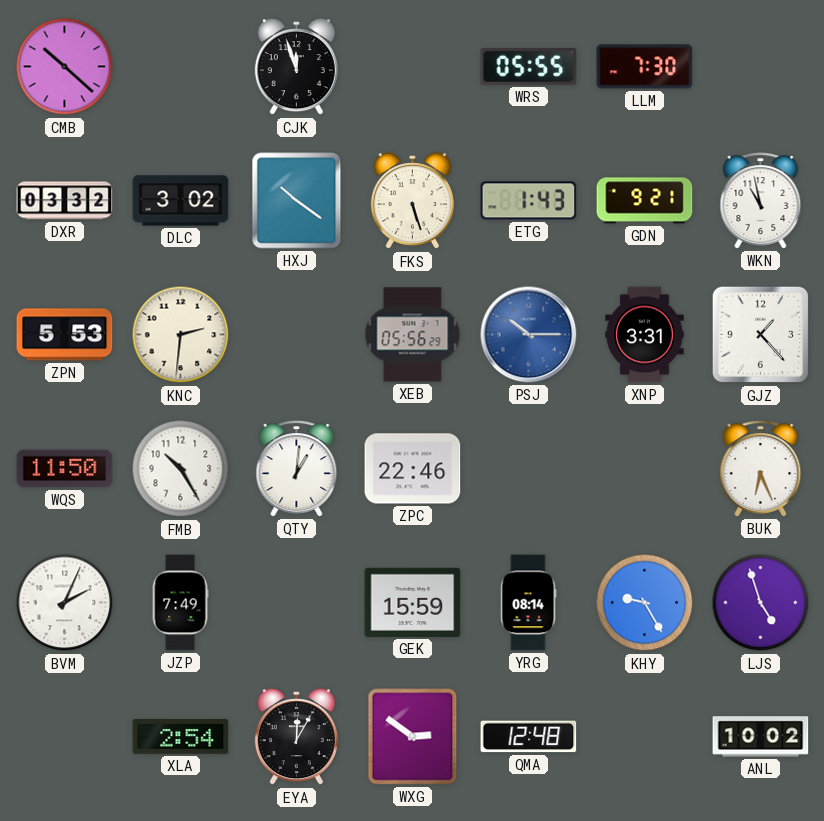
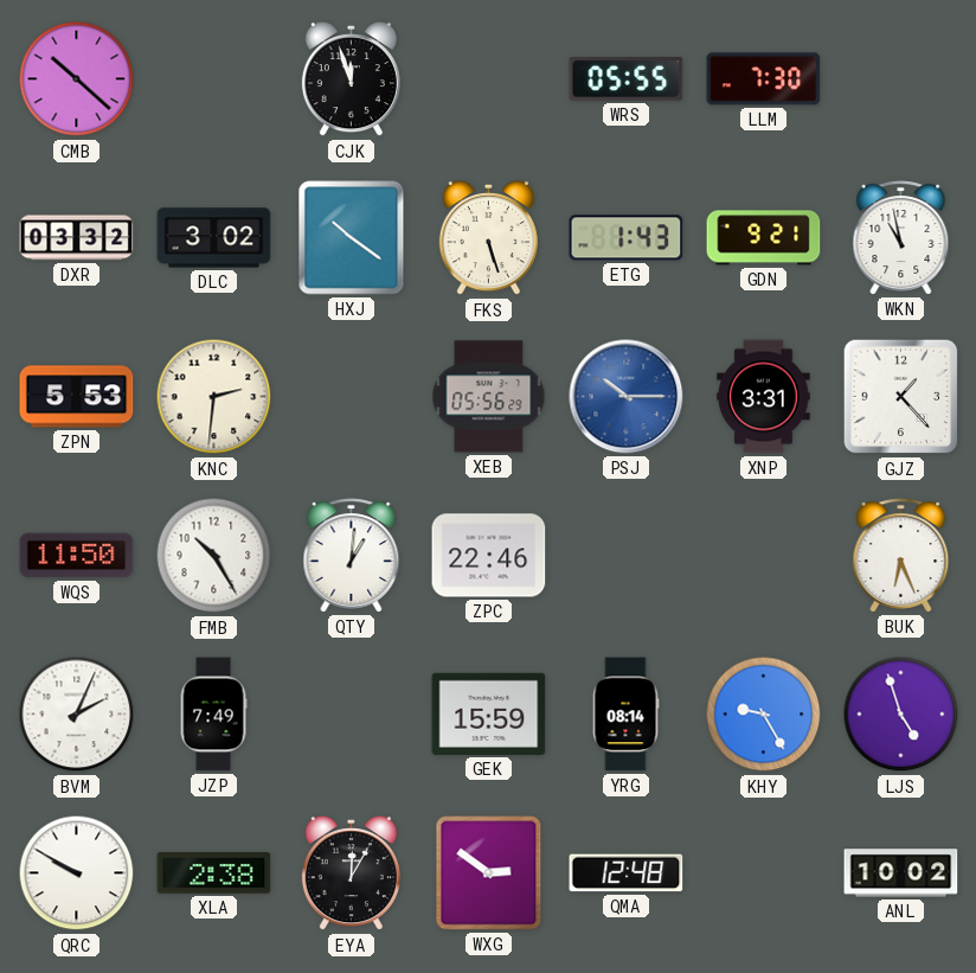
QRC: none -> 9:50
XLA: 2:54 -> 2:38
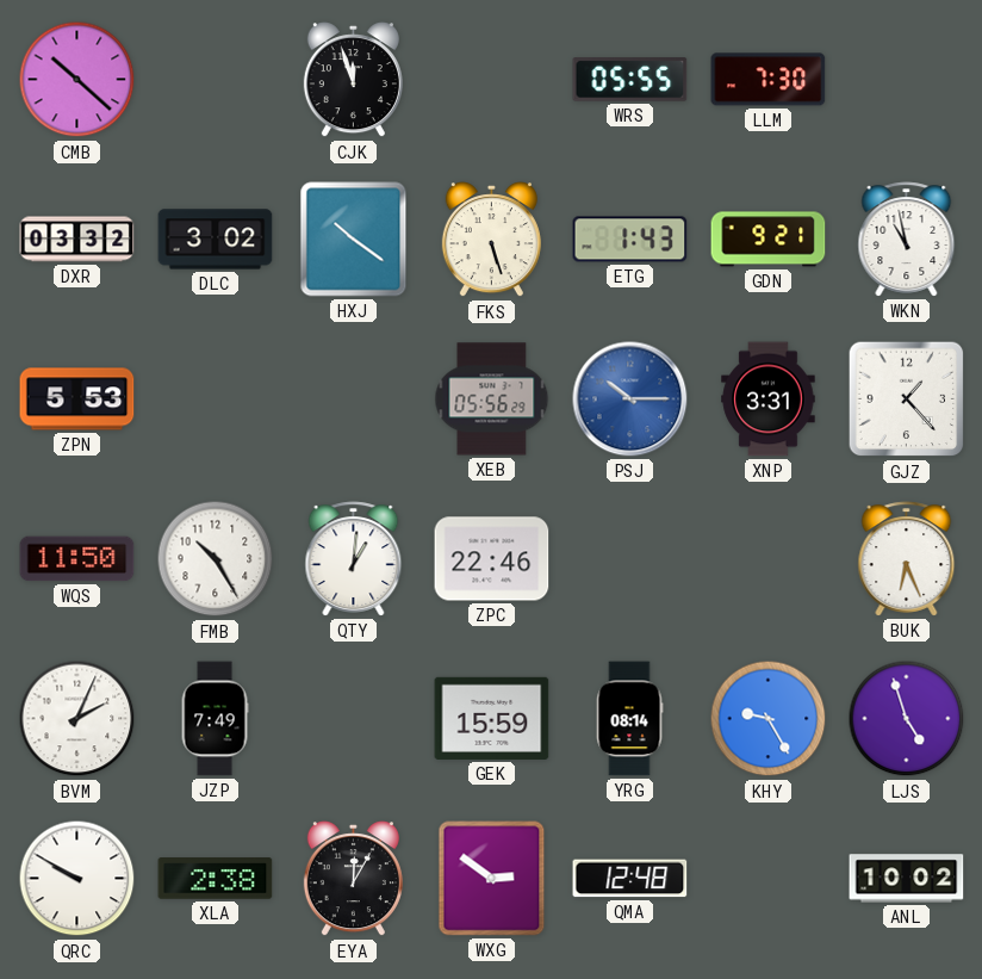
KNC: 2:31 -> none
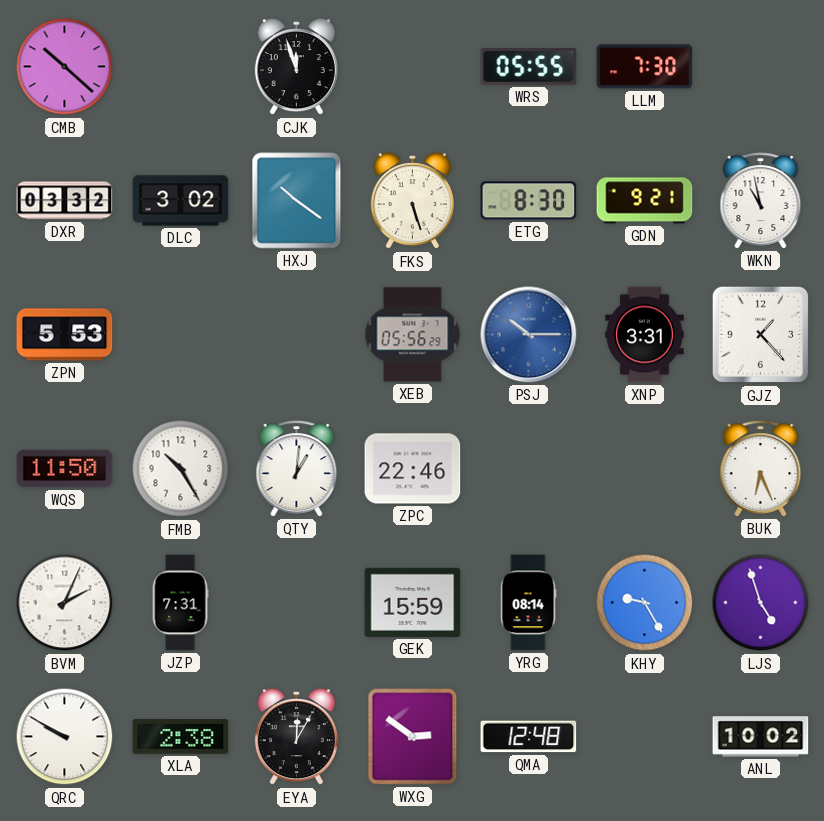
ETG: 1:43 -> 8:30
JZP: 7:49 -> 7:31
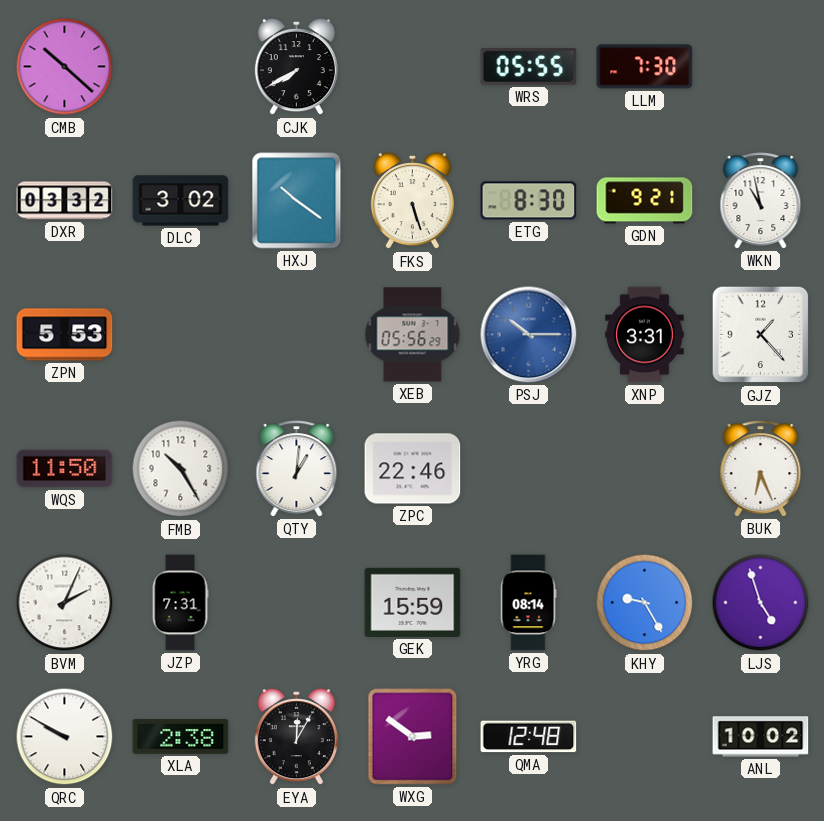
CJK: 11:57 -> 7:40
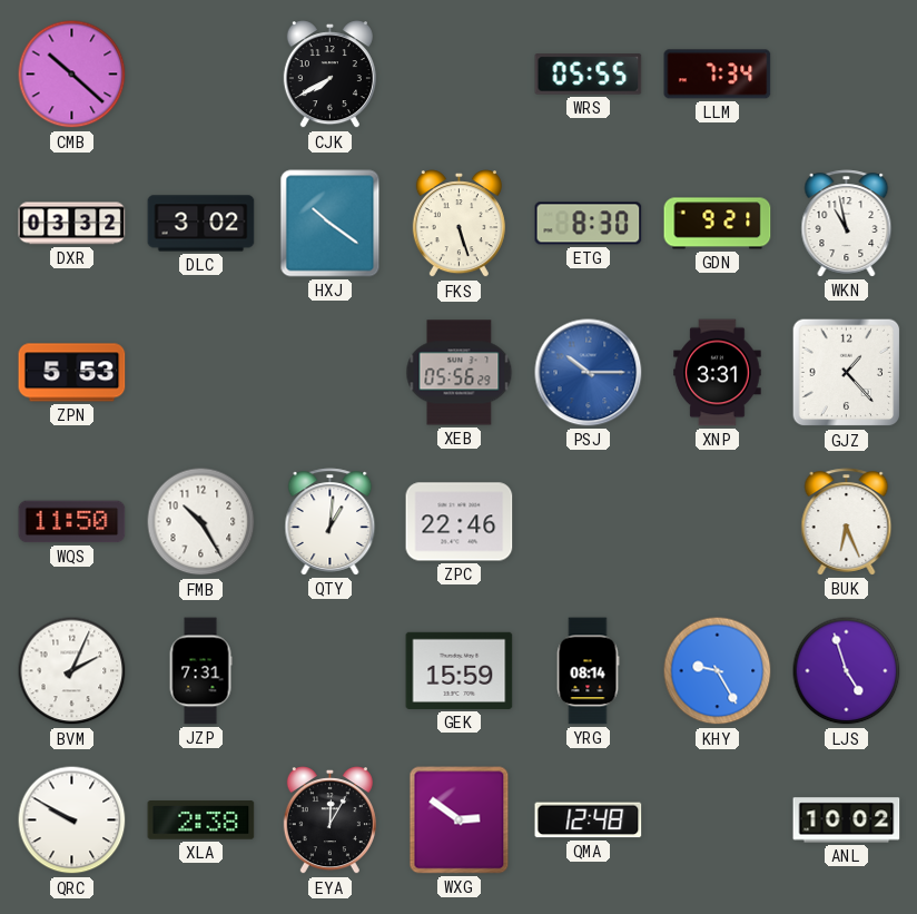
LLM: 7:30 -> 7:34
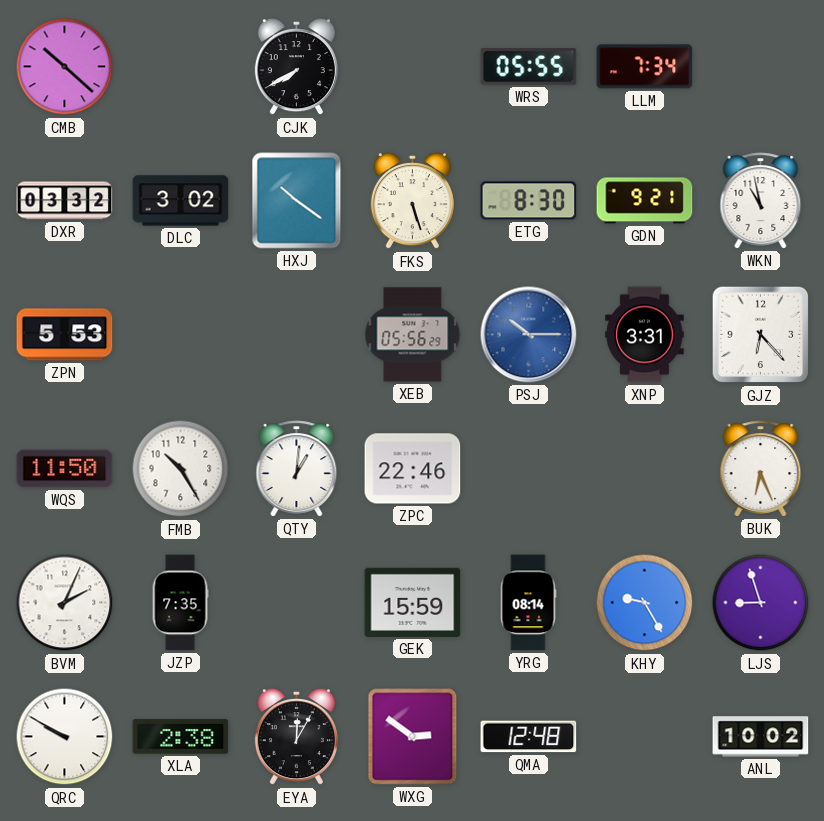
GJZ: 1:23 -> 6:23
JZP: 7:31 -> 7:35
LJS: 4:57 -> 8:57
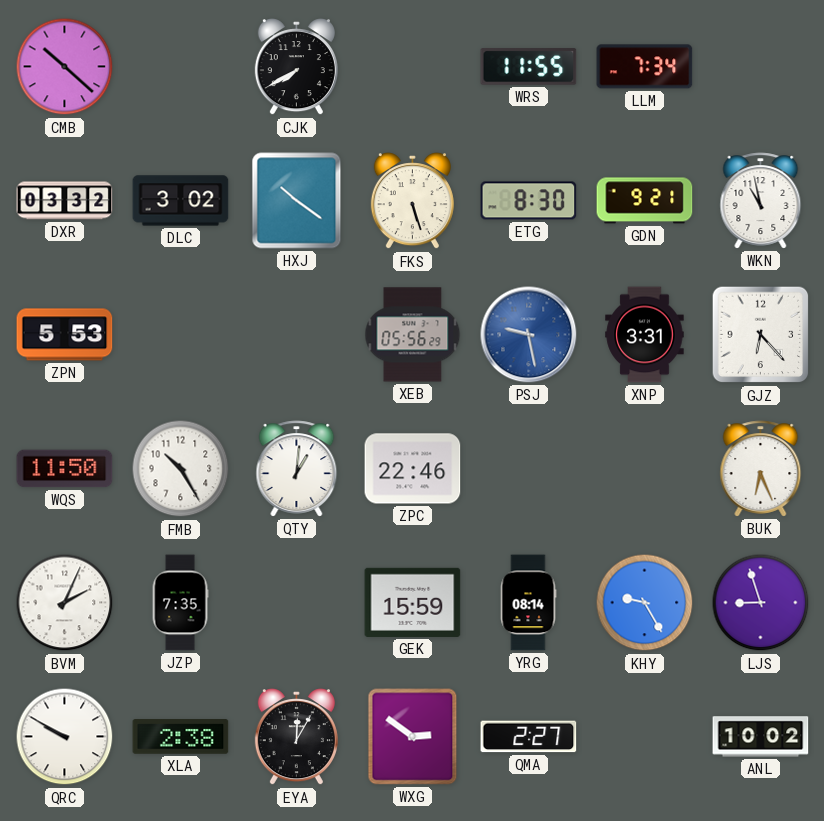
WRS: 05:55 -> 11:55
PSJ: 10:15 -> 9:28
QMA: 12:48 -> 2:27
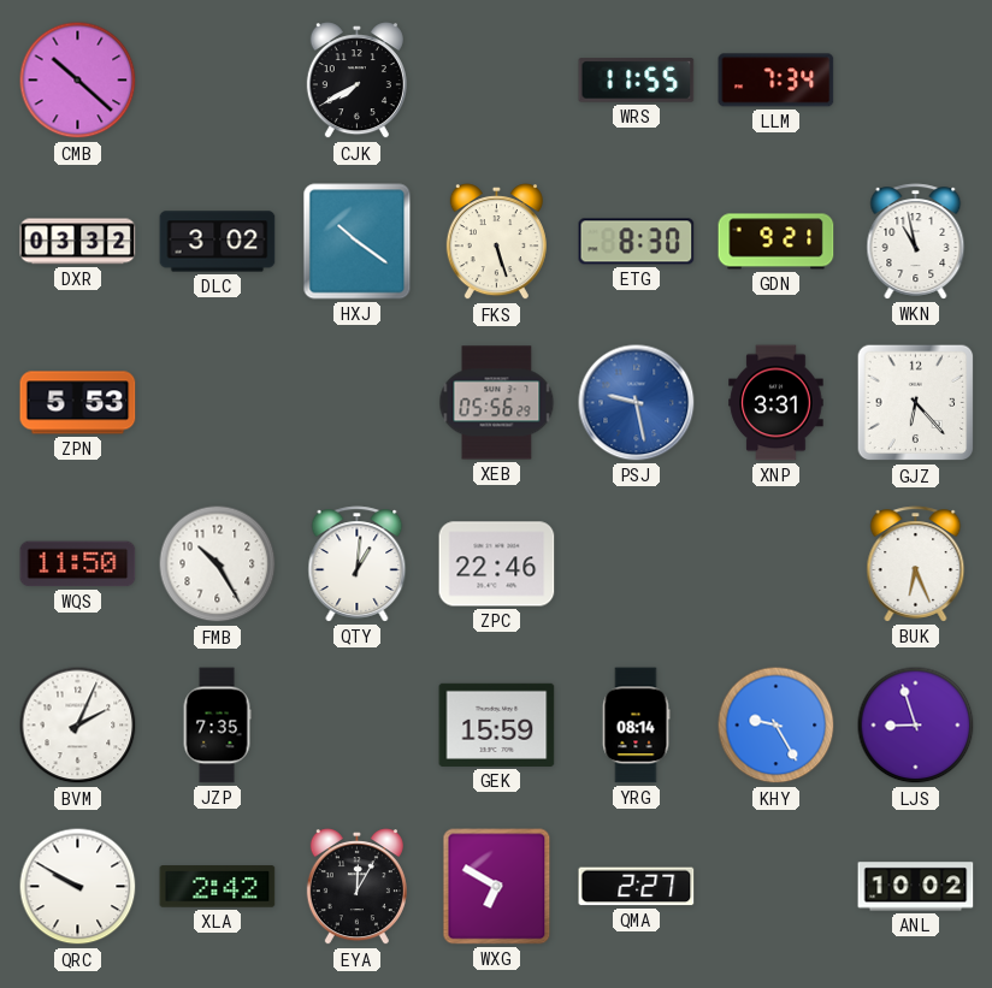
XLA: 2:38 -> 2:42
WXG: 2:51 -> 6:50
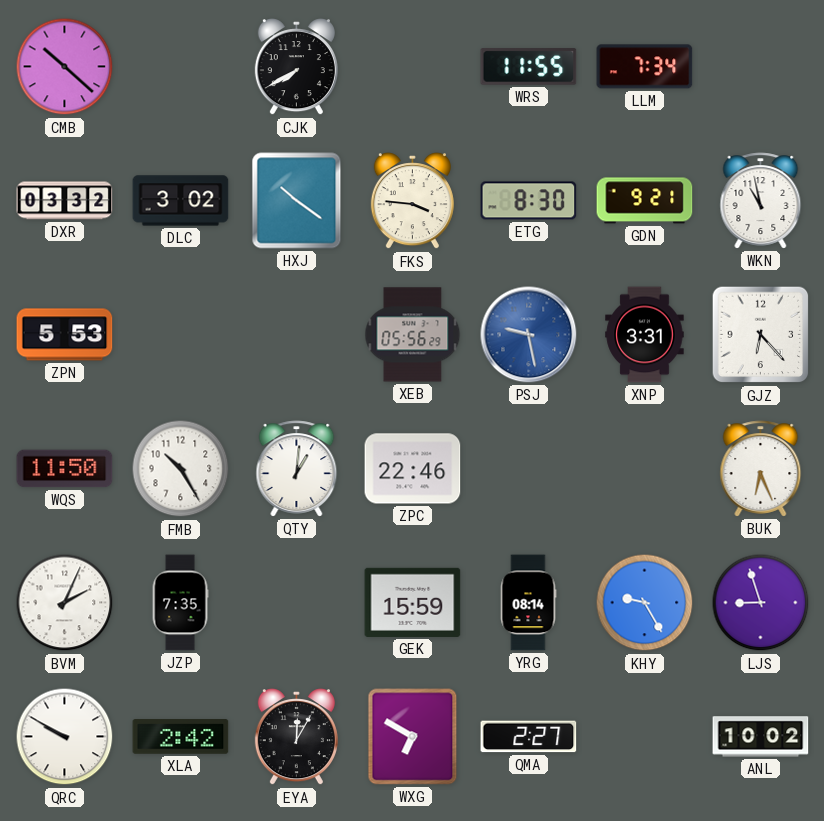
FKS: 5:27 -> 3:46
